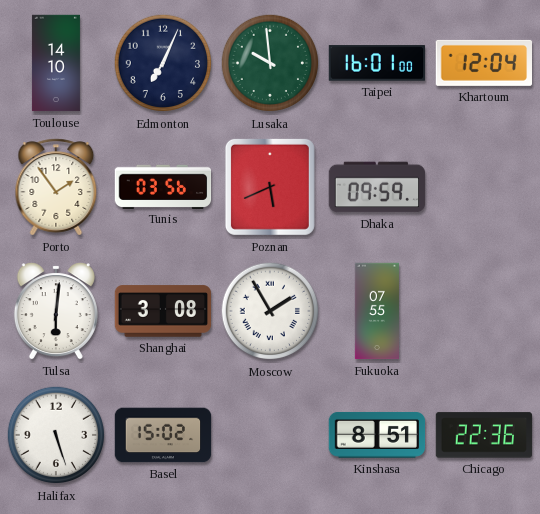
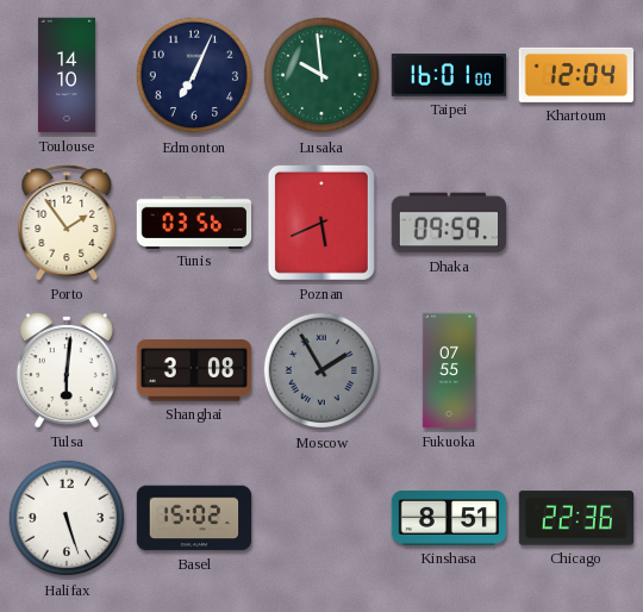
Moscow dial: white -> grey
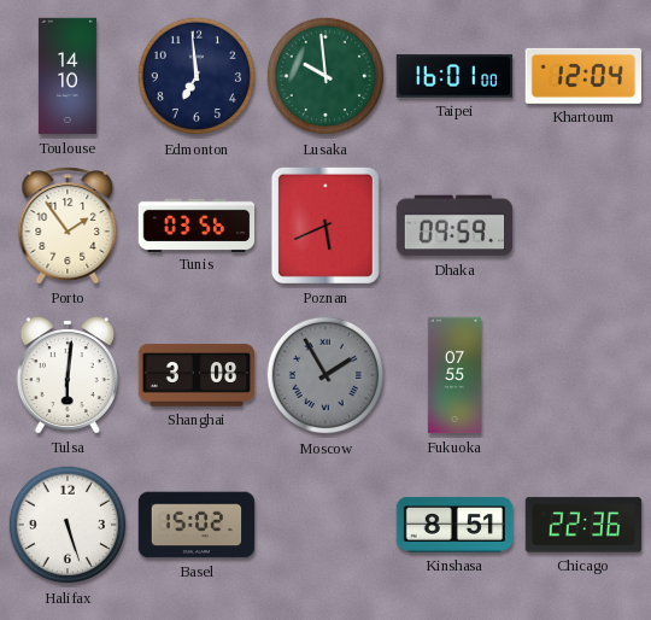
Edmonton: 7:04 -> 6:59
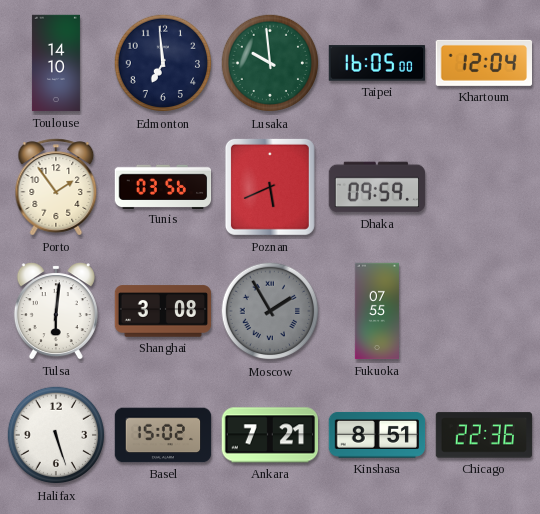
Taipei: 16:01 -> 16:05
Ankara: none -> 7:21
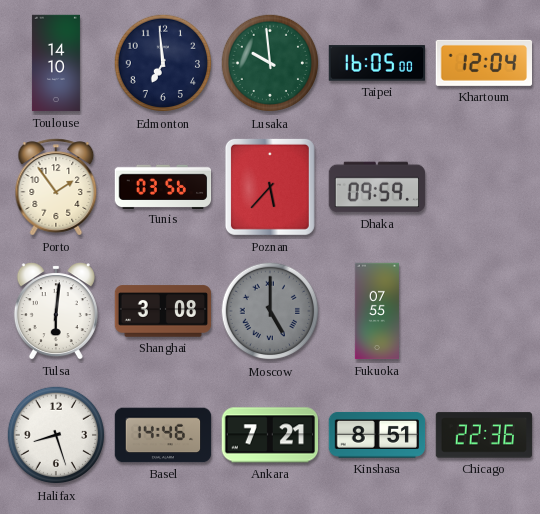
Poznan: 5:41 -> 5:37
Moscow: 1:55 -> 5:00
Halifax: 5:27 -> 8:27
Basel: 15:02 -> 14:46
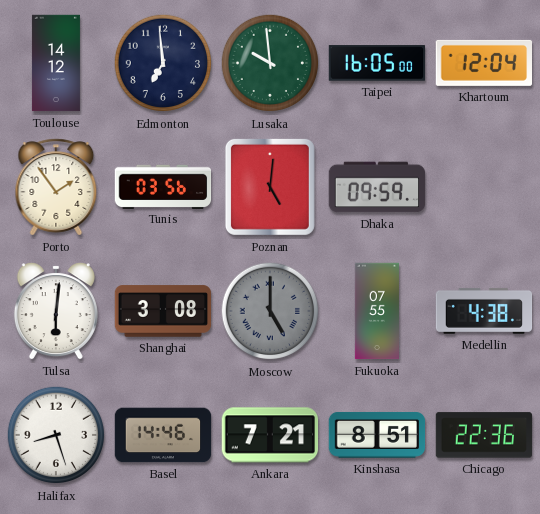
Toulouse: 14:10 -> 14:12
Poznan: 5:37 -> 5:01
Medellin: none -> 4:38
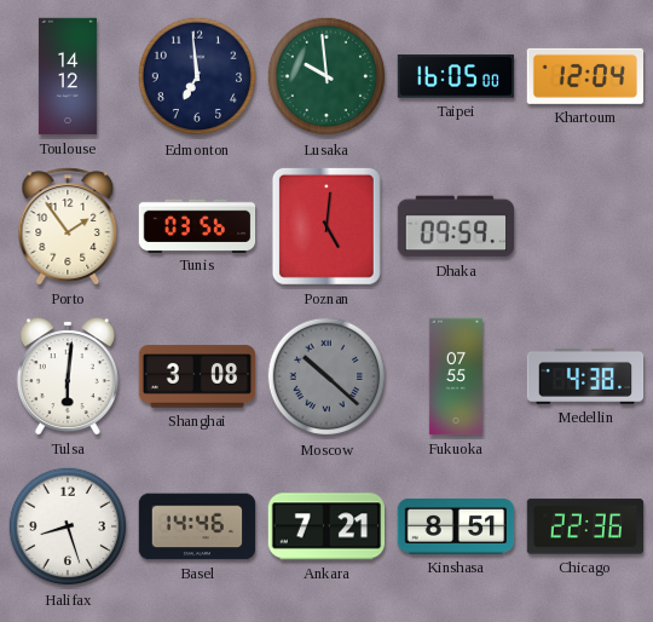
Moscow: 5:00 -> 10:22
